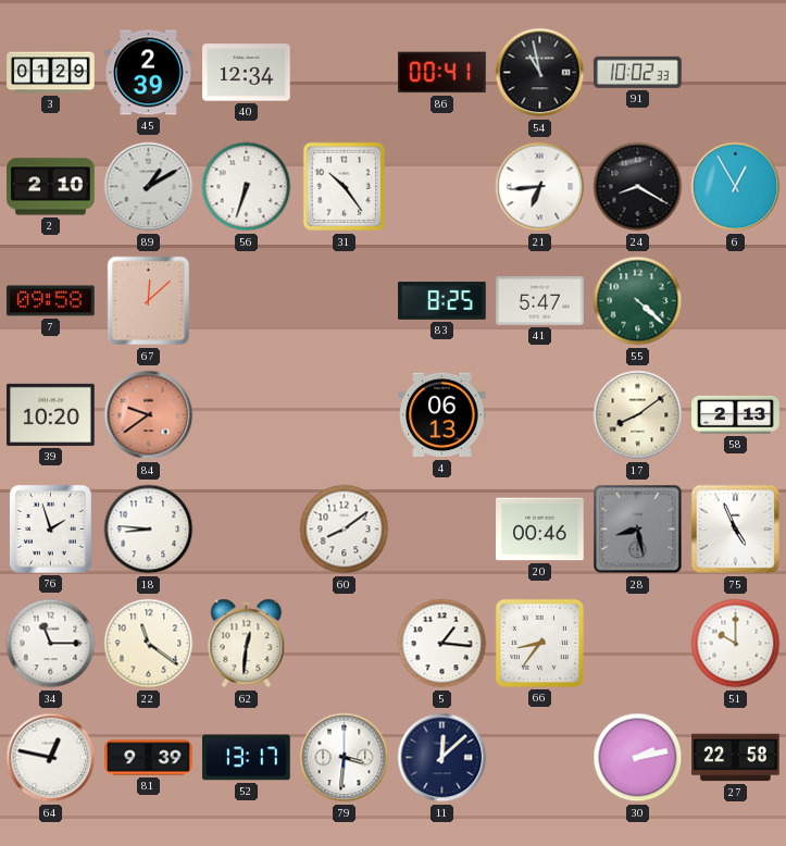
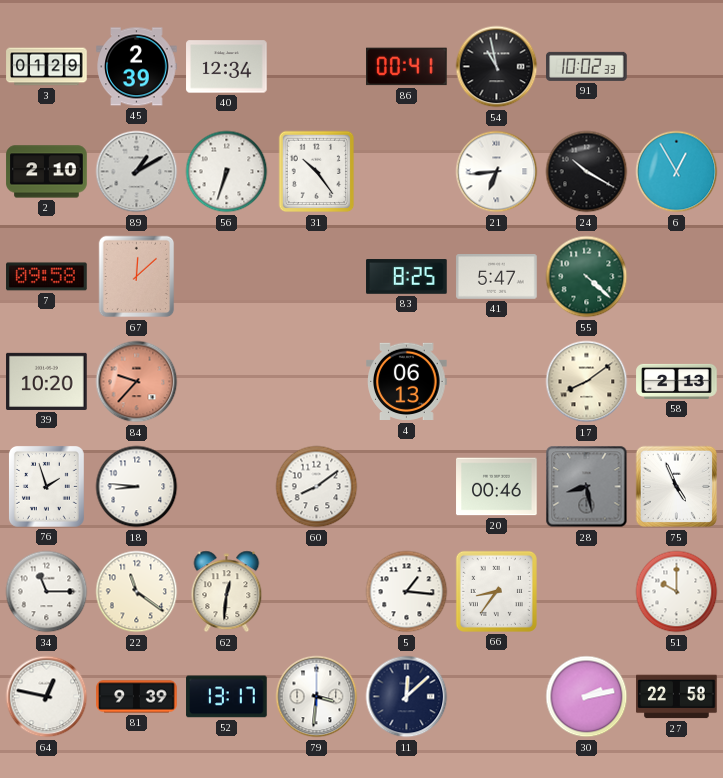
24: 8:20 -> 10:20
84: 9:39 -> 9:37
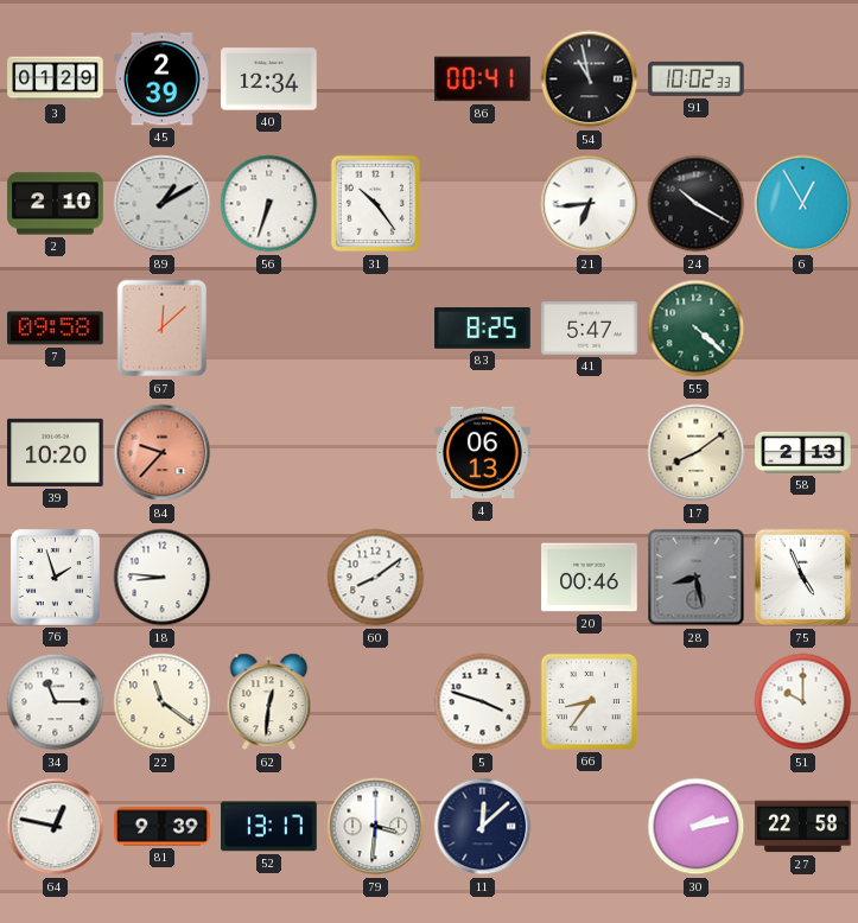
5: 1:16 -> 3:48
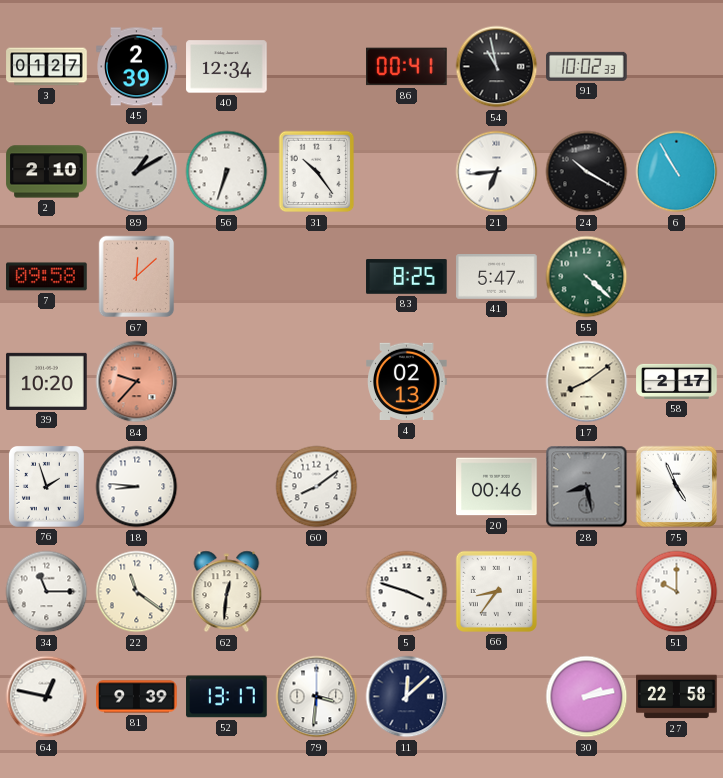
3: 01:29 -> 01:27
6: 12:55 -> 10:55
4: 06:13 -> 02:13
58: 2:13 -> 2:17
